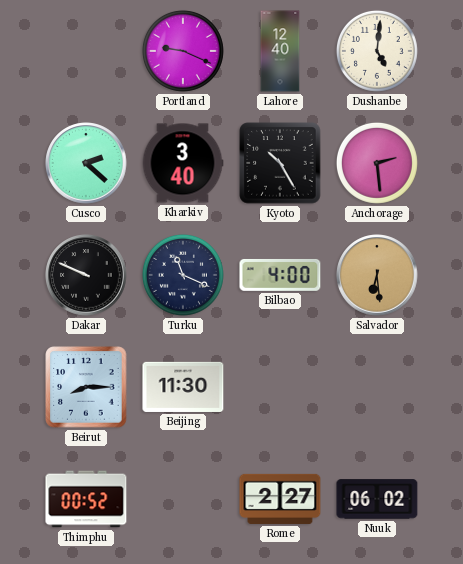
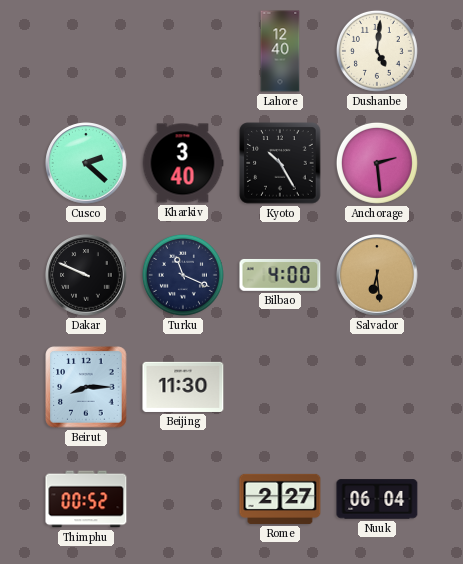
Portland: 9:19 -> none
Nuuk: 06:02 -> 06:04
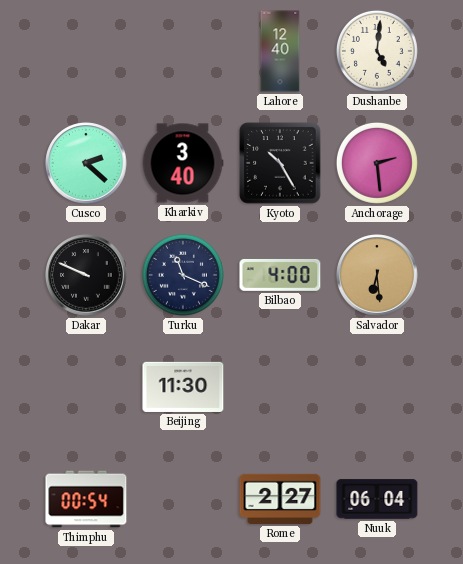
Beirut: 8:15 -> none
Thimphu: 00:52 -> 00:54
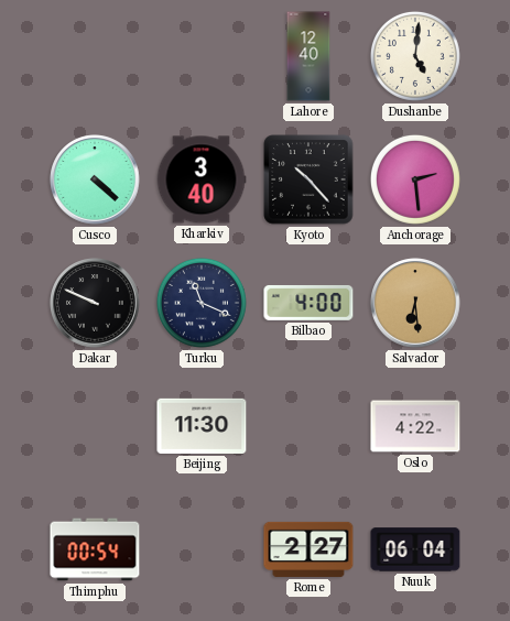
Cusco: 2:22 -> 4:22
Kyoto: 10:25 -> 10:23
Oslo: none -> 4:22
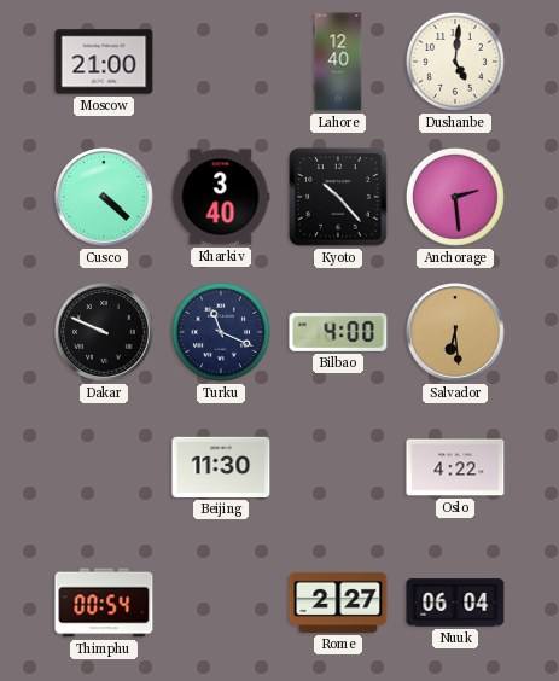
Moscow: none -> 21:00
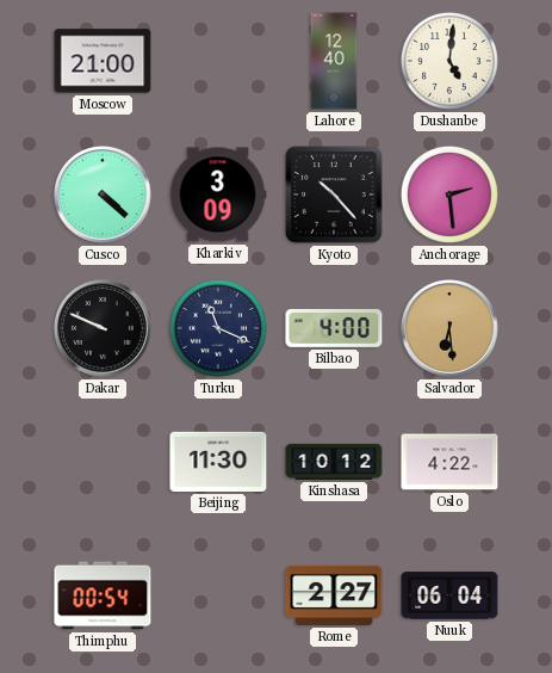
Kharkiv: 3:40 -> 3:09
Kinshasa: none -> 10:12
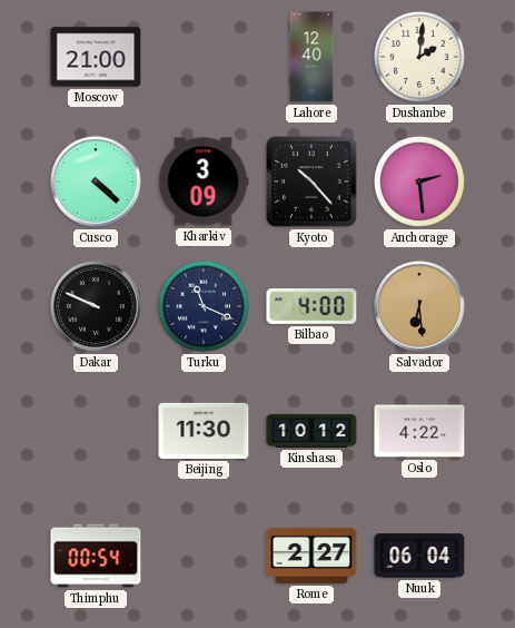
Dushanbe: 5:01 -> 2:01
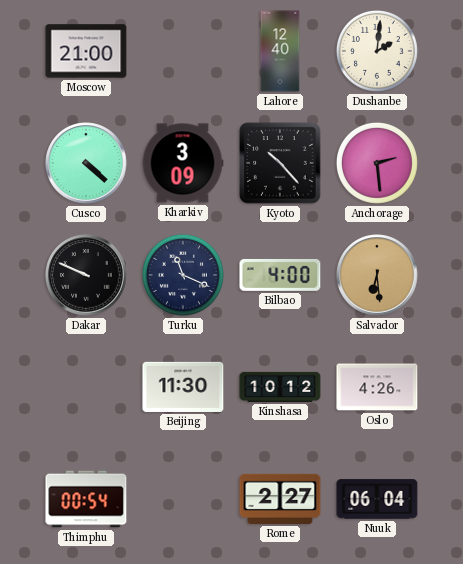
Oslo: 4:22 -> 4:26
